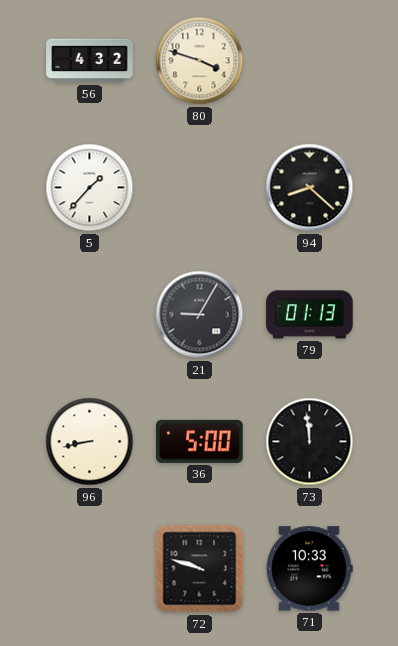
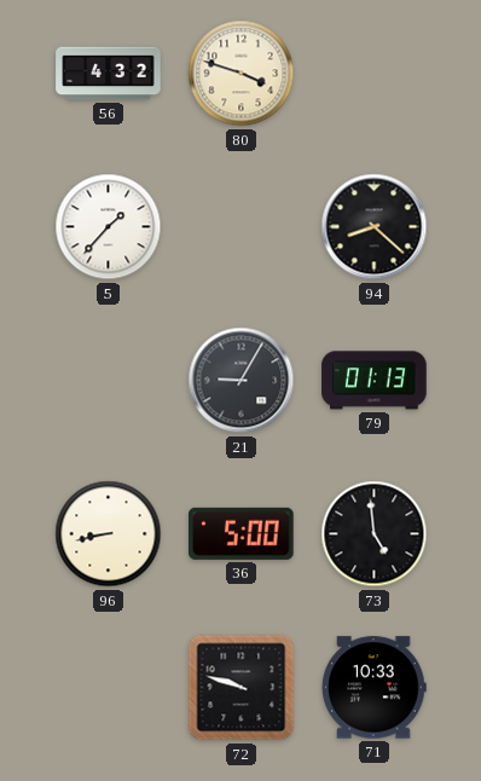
73: 11:59 -> 4:59
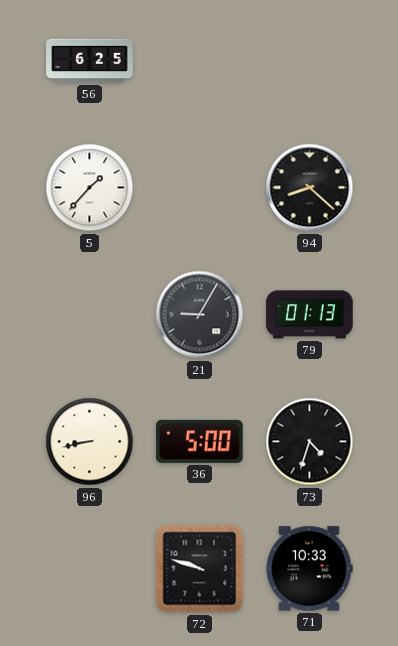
56: 4:32 -> 6:25
80: 3:48 -> none
73: 4:59 -> 4:33
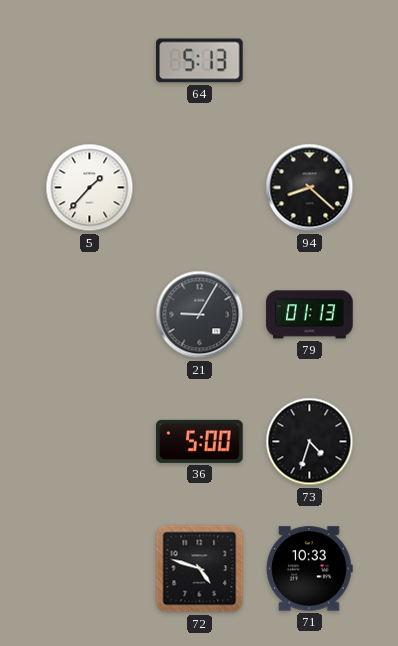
56: 6:25 -> none
64: none -> 5:13
96: 8:43 -> none
72: 9:48 -> 4:48
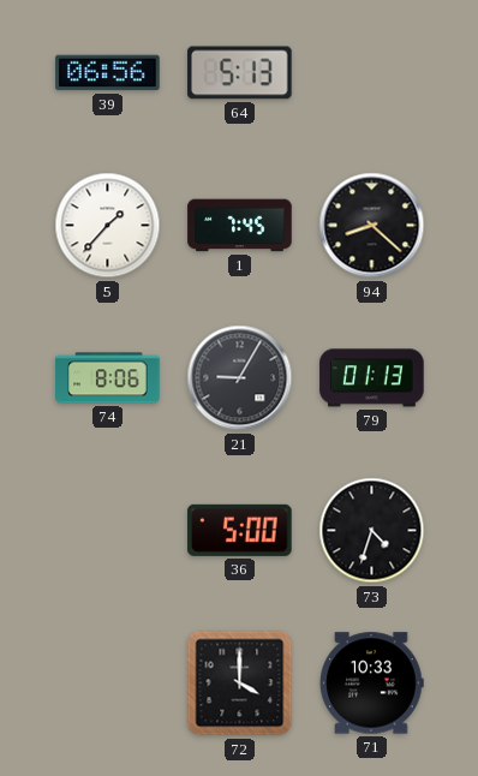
39: none -> 06:56
1: none -> 7:45
74: none -> 8:06
72: 4:48 -> 4:00
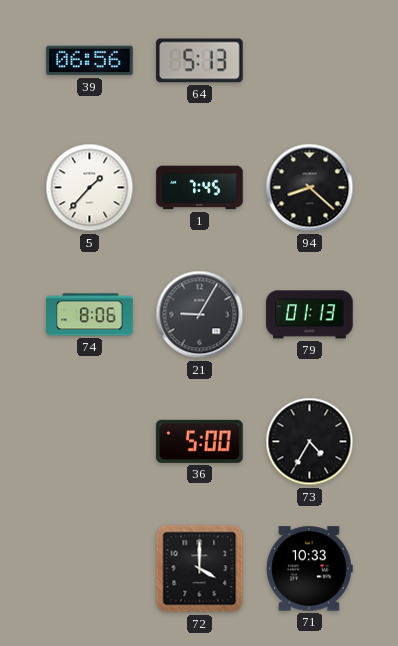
73: 4:33 -> 4:35
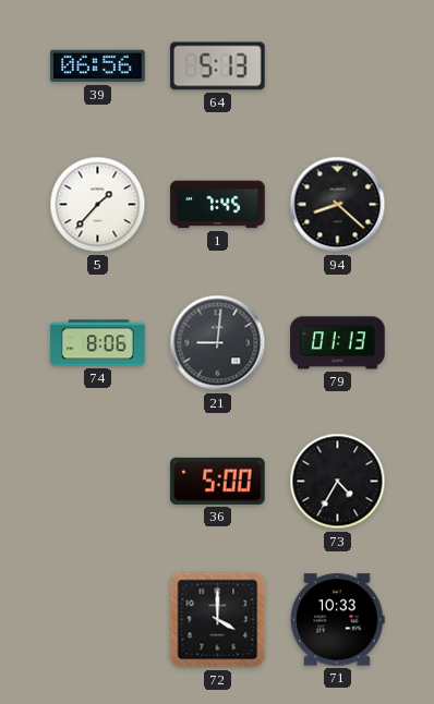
21: 9:05 -> 9:01
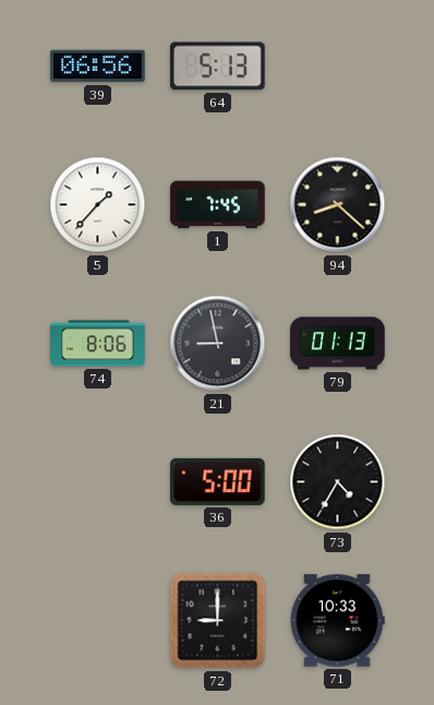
21: 9:01 -> 8:58
72: 4:00 -> 9:00
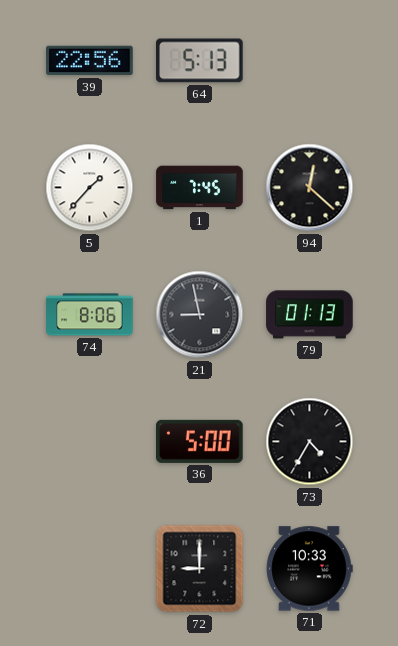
39: 06:56 -> 22:56
94: 8:22 -> 12:22
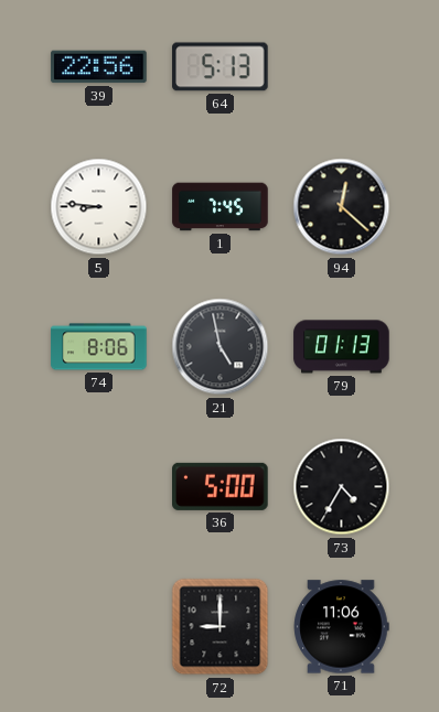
5: 1:37 -> 8:46
21: 8:58 -> 4:58
71: 10:33 -> 11:06
